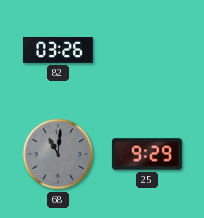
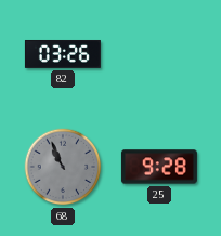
68: 11:01 -> 10:56
25: 9:29 -> 9:28
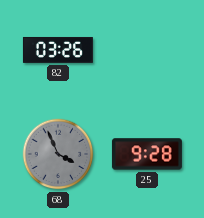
68: 10:56 -> 3:56
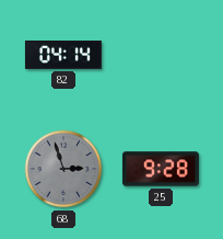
82: 03:26 -> 04:14
68: 3:56 -> 2:57
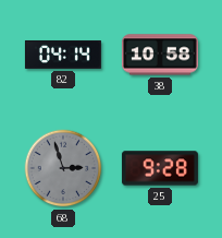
38: none -> 10:58
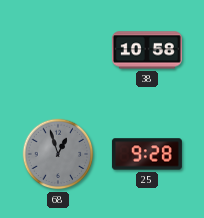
82: 04:14 -> none
68: 2:57 -> 12:57
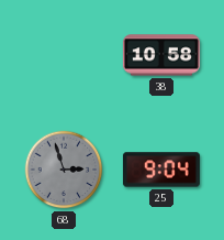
68: 12:57 -> 2:57
25: 9:28 -> 9:04
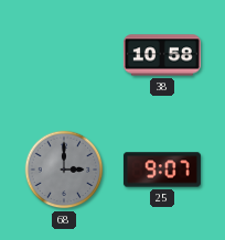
68: 2:57 -> 3:00
25: 9:04 -> 9:07
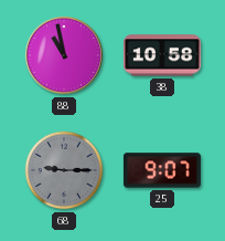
88: none -> 10:58
68: 3:00 -> 9:15
